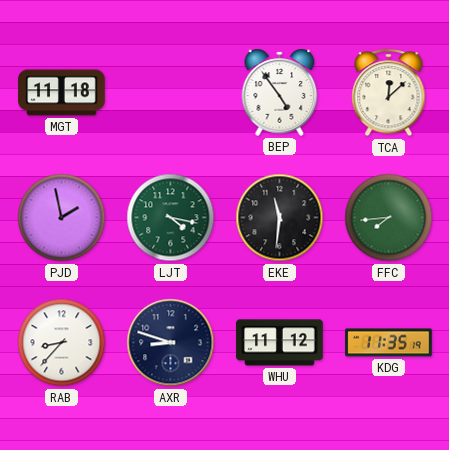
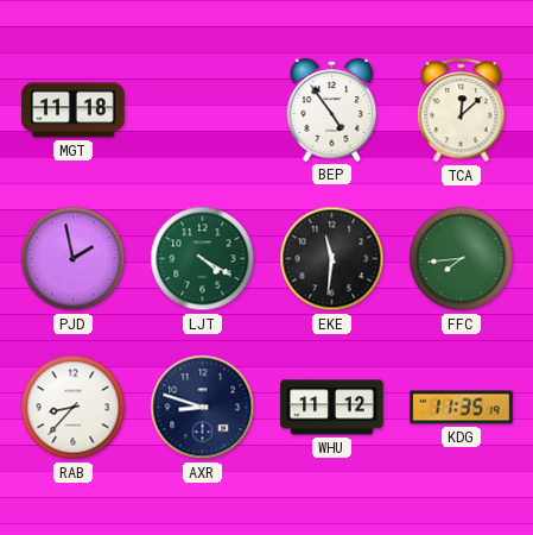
LJT: 4:17 -> 4:20
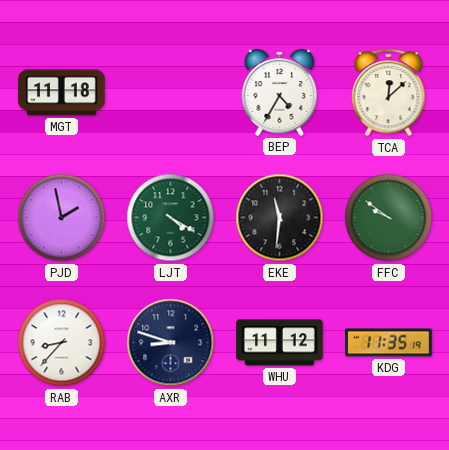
BEP: 4:54 -> 4:35
FFC: 7:44 -> 9:51
